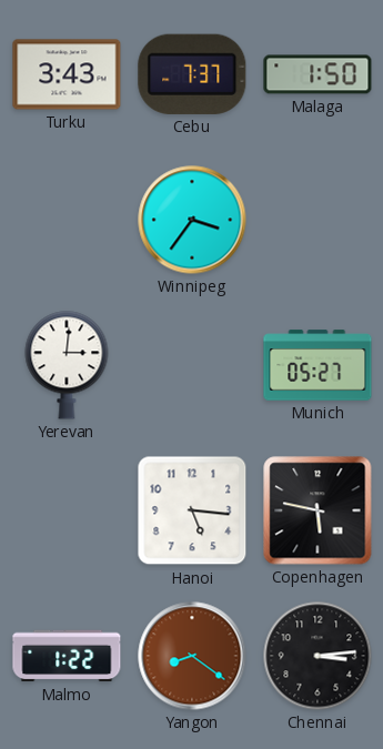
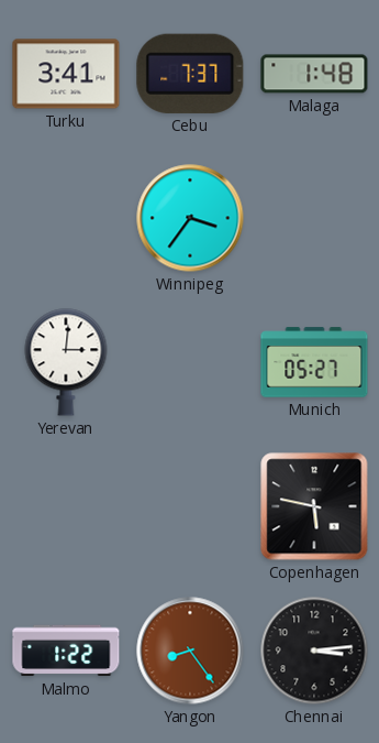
Turku: 3:43 -> 3:41
Malaga: 1:50 -> 1:48
Hanoi: 5:16 -> none
Yangon: 8:21 -> 8:24
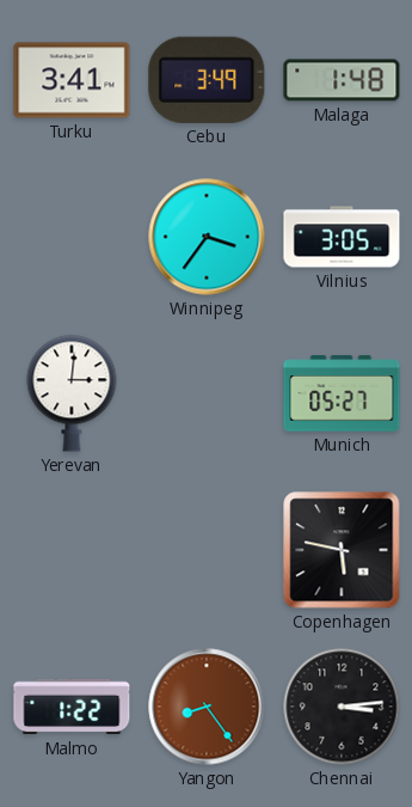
Cebu: 7:37 -> 3:49
Vilnius: none -> 3:05
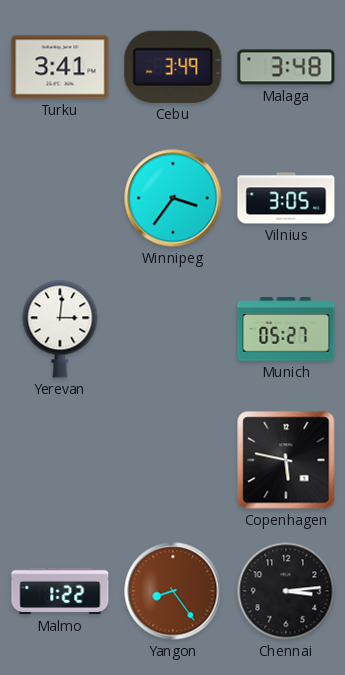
Malaga: 1:48 -> 3:48
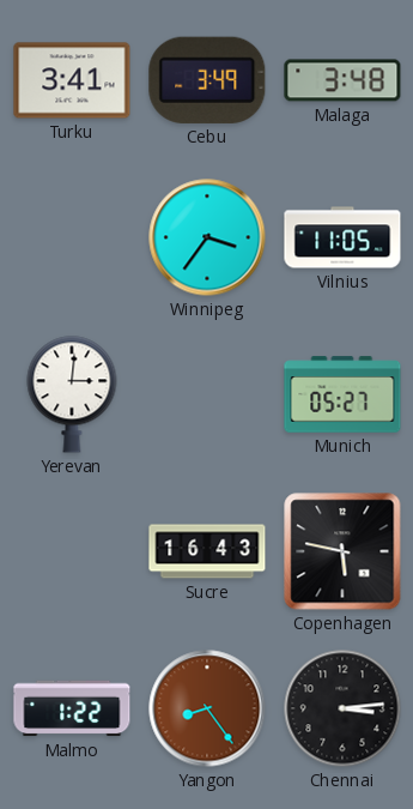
Vilnius: 3:05 -> 11:05
Sucre: none -> 16:43
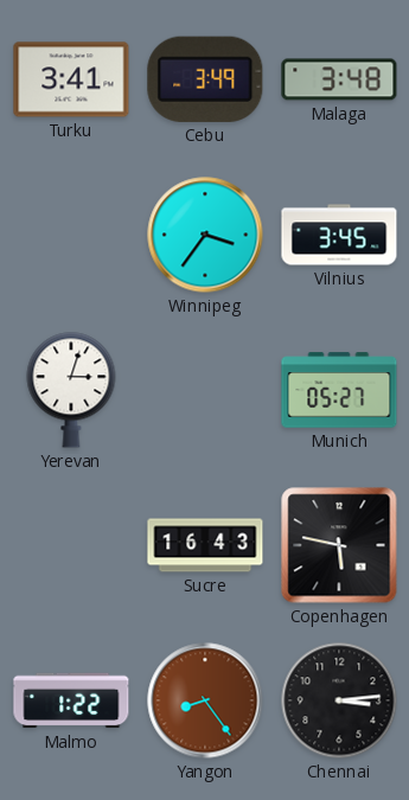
Vilnius: 11:05 -> 3:45
Yerevan: 3:01 -> 3:03
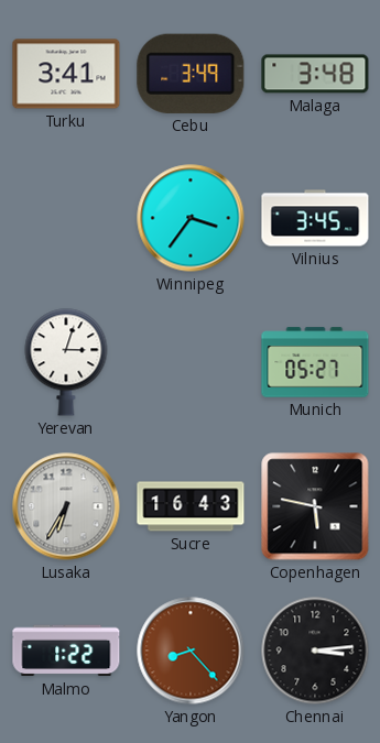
Lusaka: none -> 6:35
Yangon: 8:24 -> 8:23
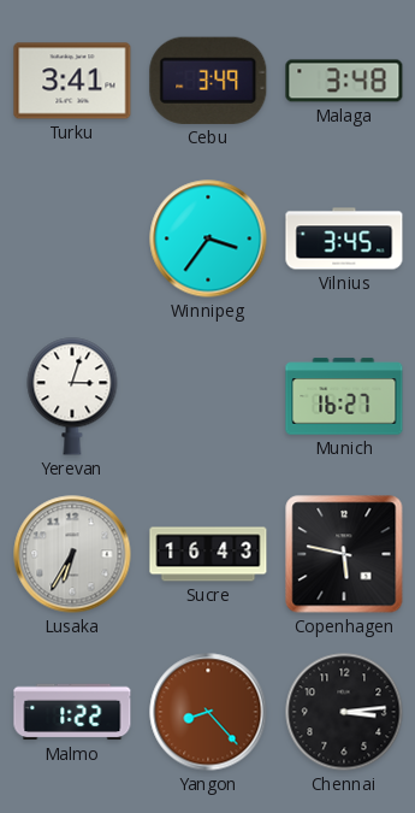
Munich: 05:27 -> 16:27
